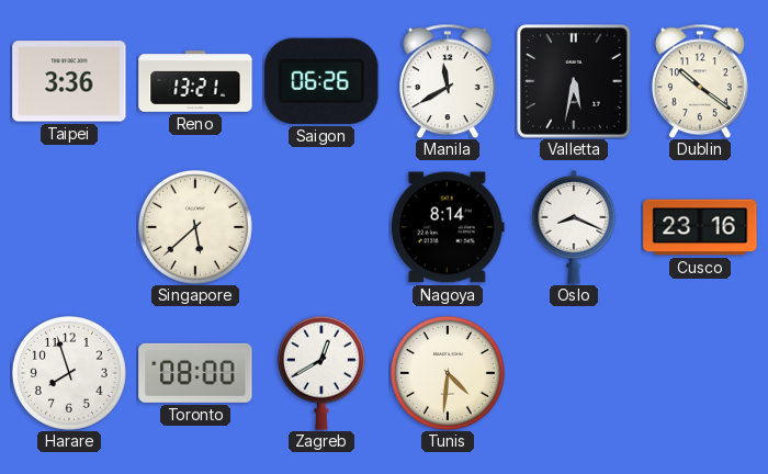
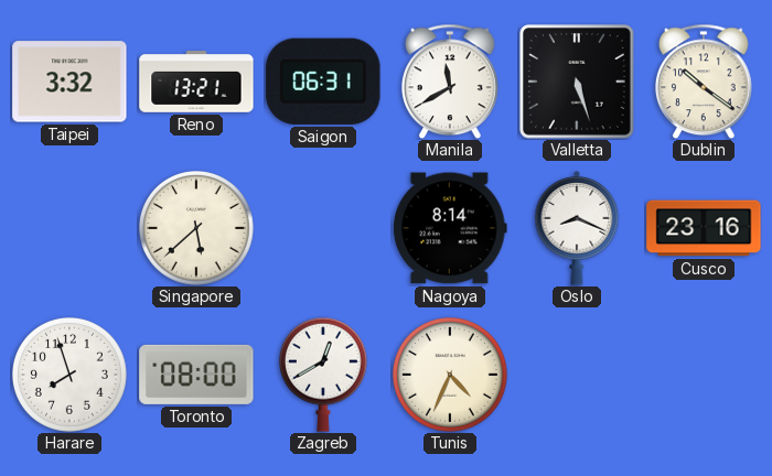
Taipei: 3:36 -> 3:32
Saigon: 06:26 -> 06:31
Valletta: 5:32 -> 5:27
Tunis: 4:31 -> 4:34
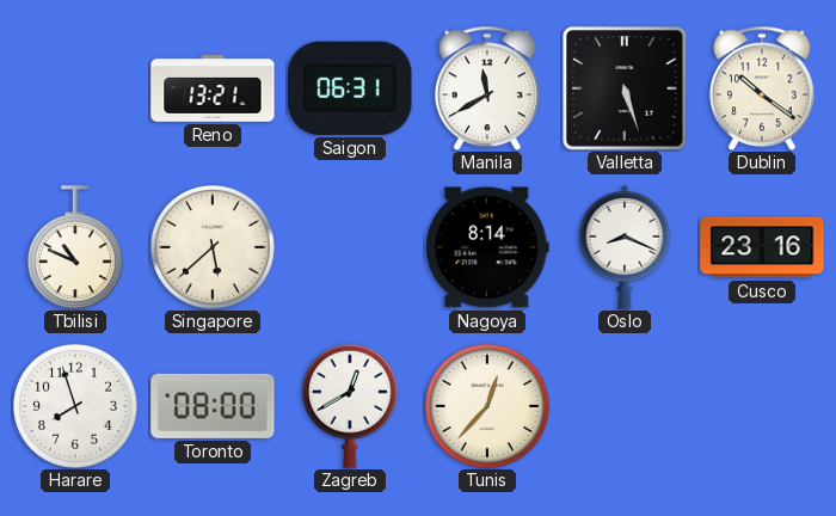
Taipei: 3:32 -> none
Tbilisi: none -> 10:49
Tunis: 4:34 -> 12:37
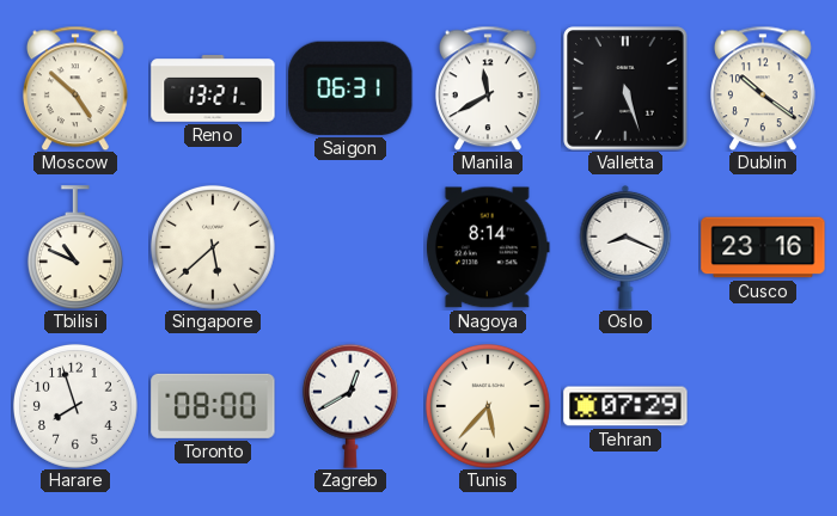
Moscow: none -> 4:52
Tunis: 12:37 -> 5:37
Tehran: none -> 07:29
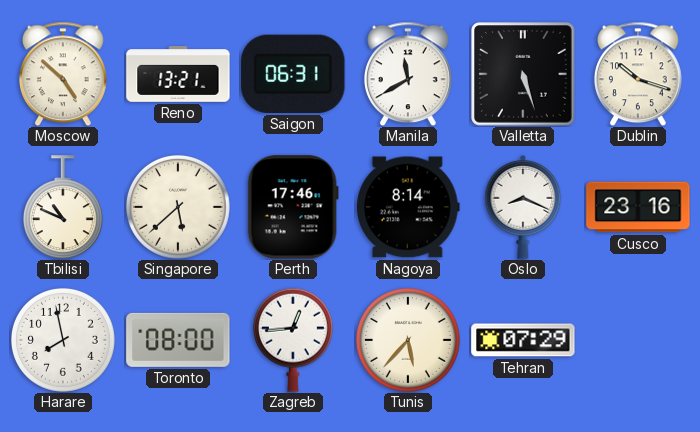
Dublin: 10:21 -> 10:18
Perth: none -> 17:46
Harare: 7:57 -> 7:58
Zagreb: 12:40 -> 12:44
